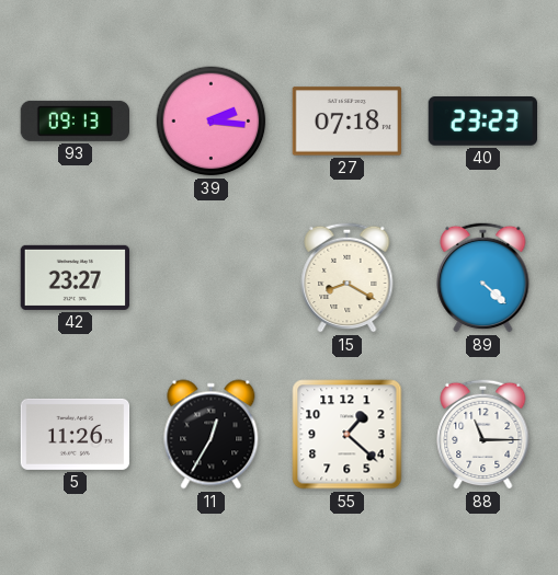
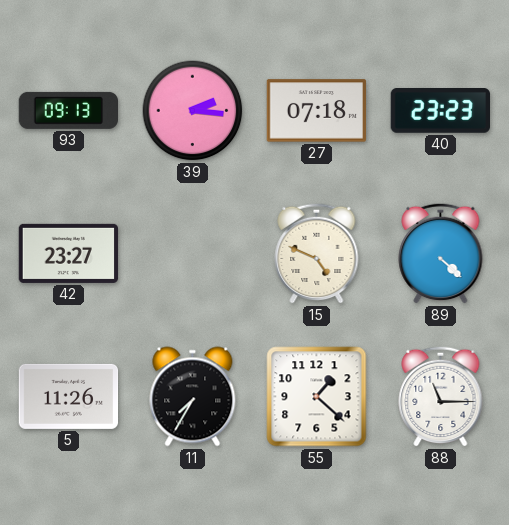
15: 8:20 -> 4:49
11: 12:35 -> 7:35
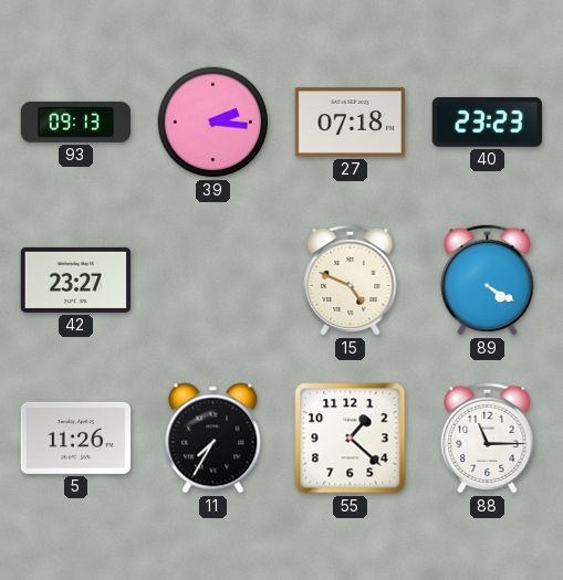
89: 4:22 -> 4:20
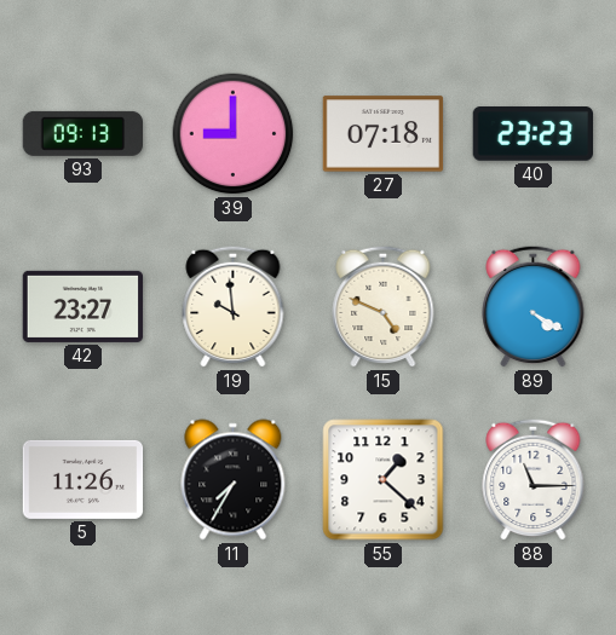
39: 2:16 -> 9:00
19: none -> 9:59
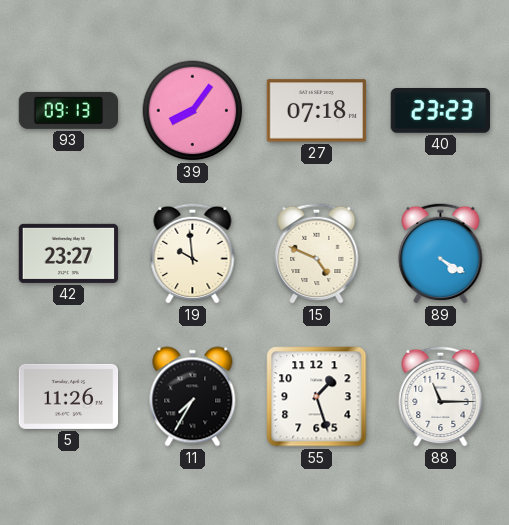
39: 9:00 -> 8:06
55: 1:22 -> 1:27
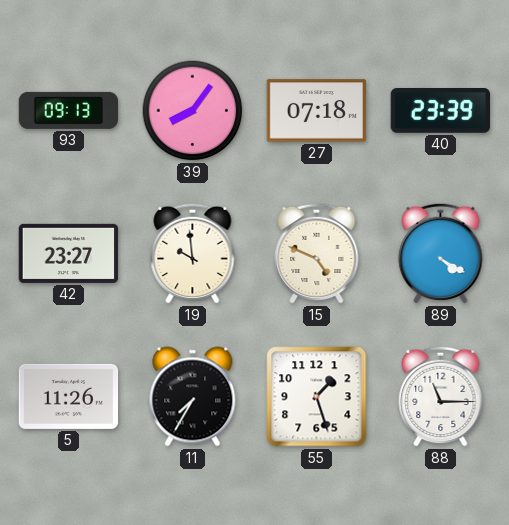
40: 23:23 -> 23:39
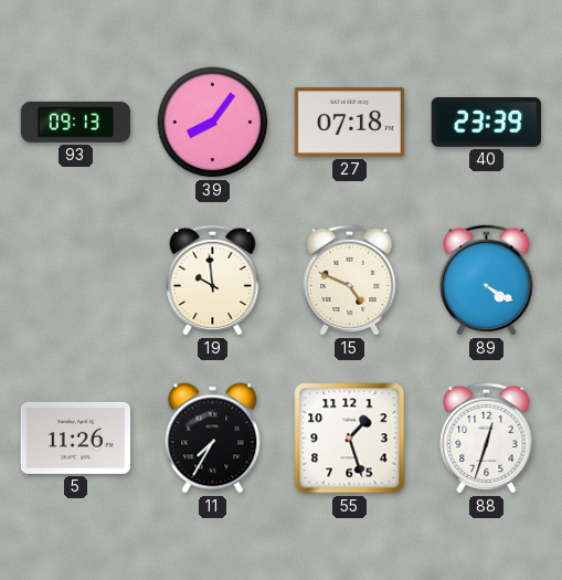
42: 23:27 -> none
88: 11:15 -> 12:33
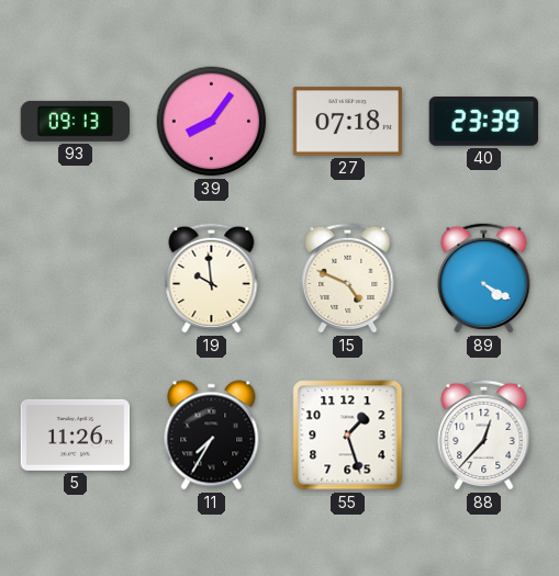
88: 12:33 -> 12:37
